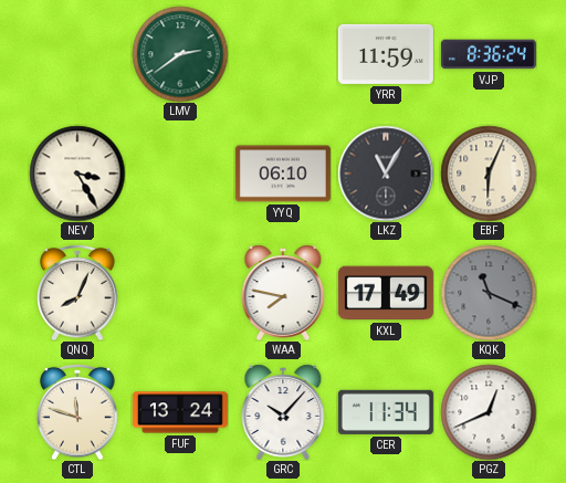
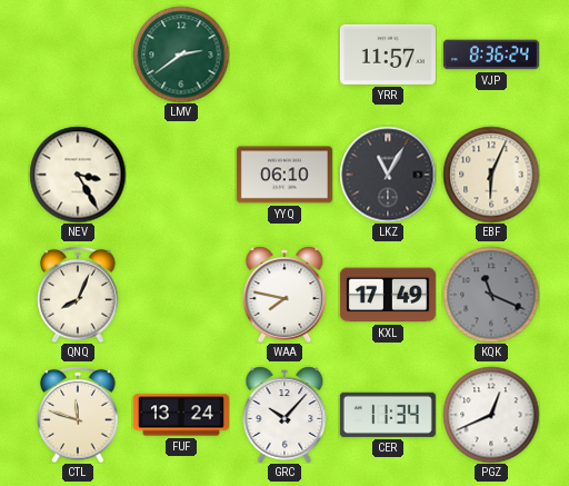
YRR: 11:59 -> 11:57
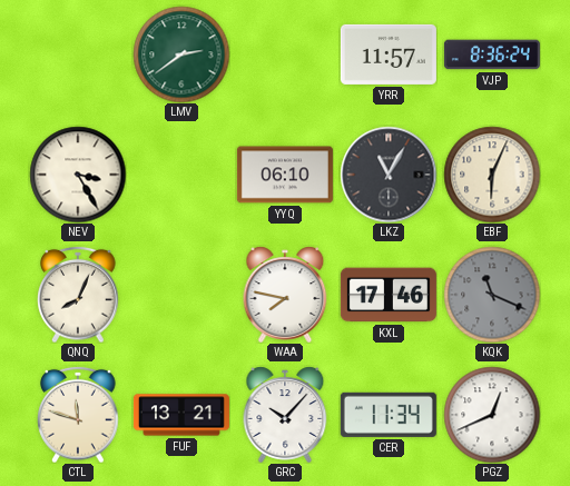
KXL: 17:49 -> 17:46
FUF: 13:24 -> 13:21
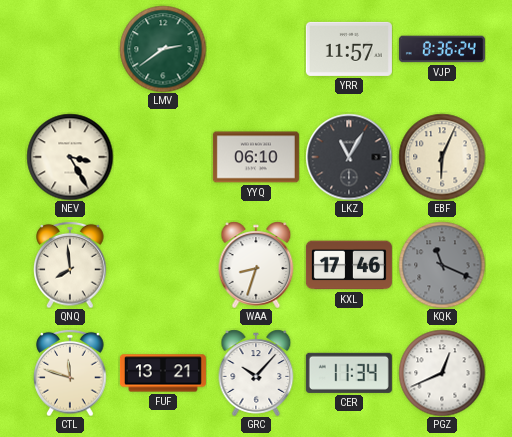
QNQ: 8:04 -> 7:59
WAA: 7:47 -> 8:33
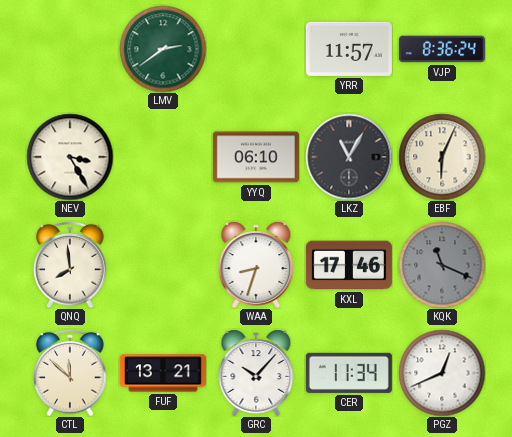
CTL: 11:48 -> 11:52
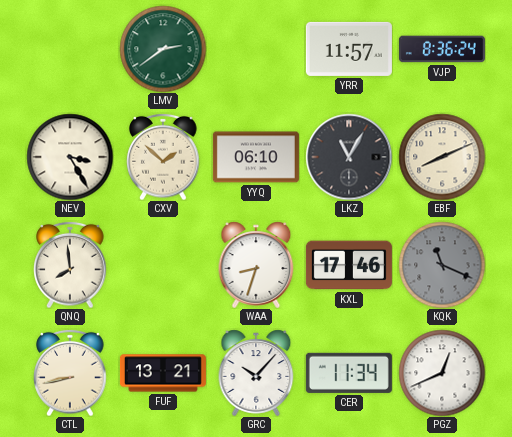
CXV: none -> 1:52
EBF: 6:04 -> 8:11
CTL: 11:52 -> 8:43
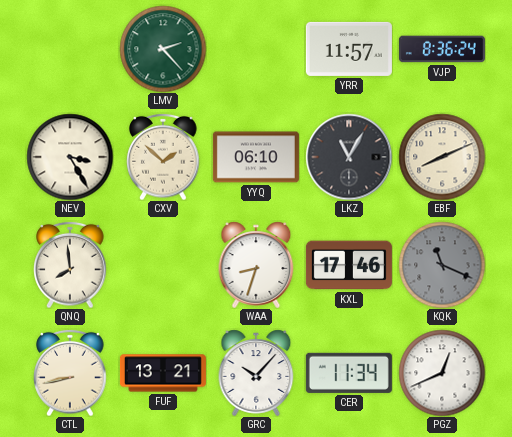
LMV: 2:39 -> 2:23
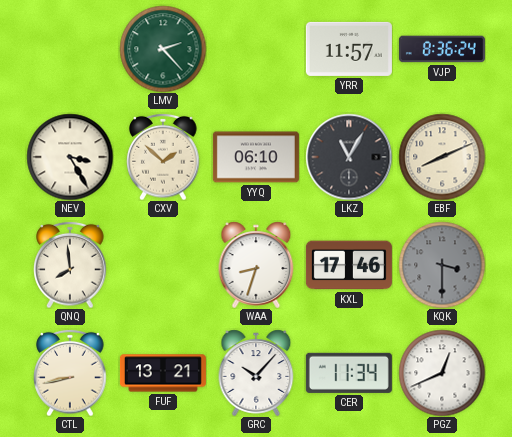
KQK: 11:19 -> 3:30
